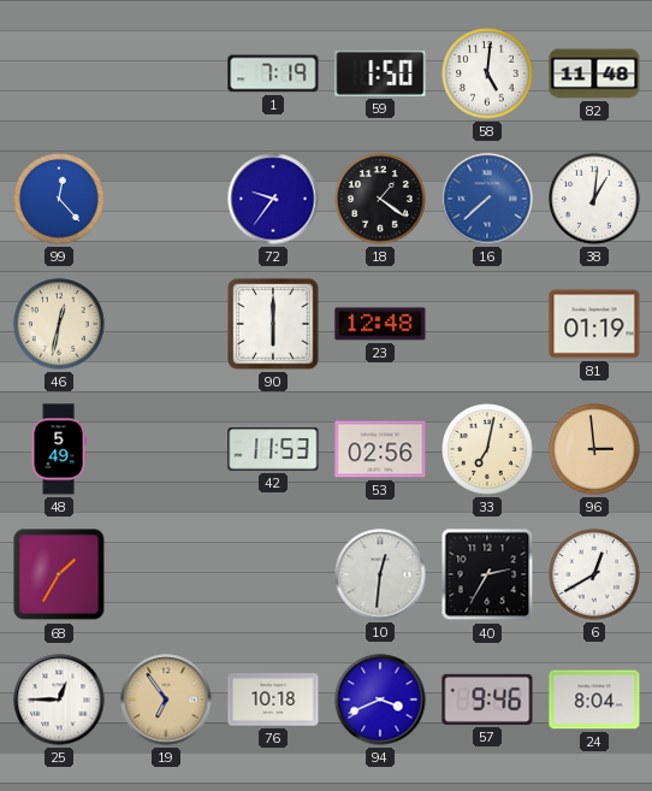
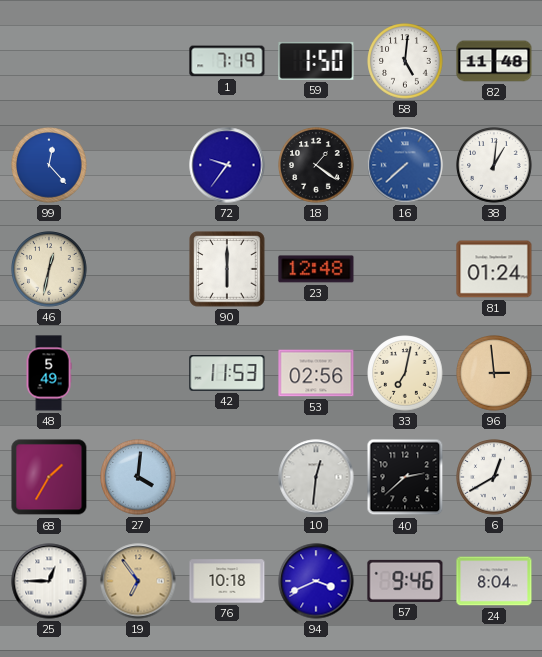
81: 01:19 -> 01:24
27: none -> 4:01
40: 2:35 -> 2:38
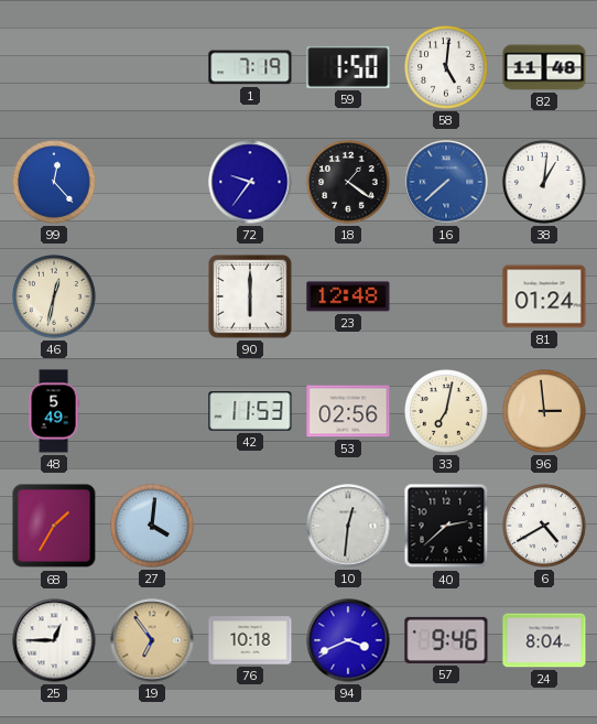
6: 12:40 -> 4:40
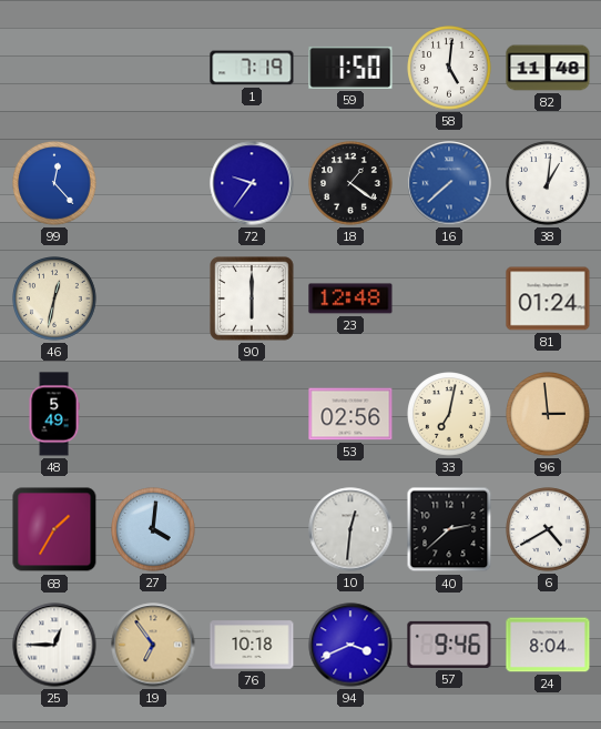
42: 11:53 -> none
